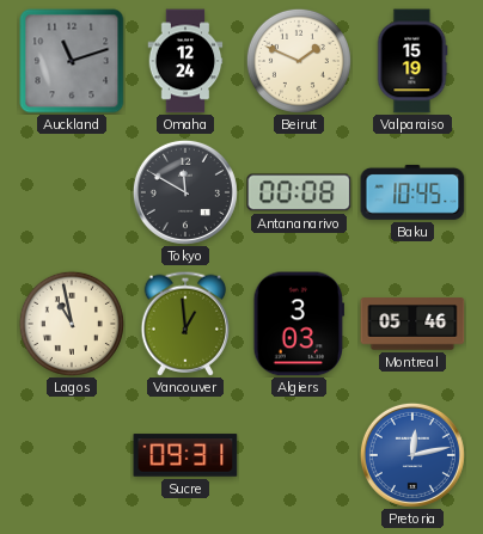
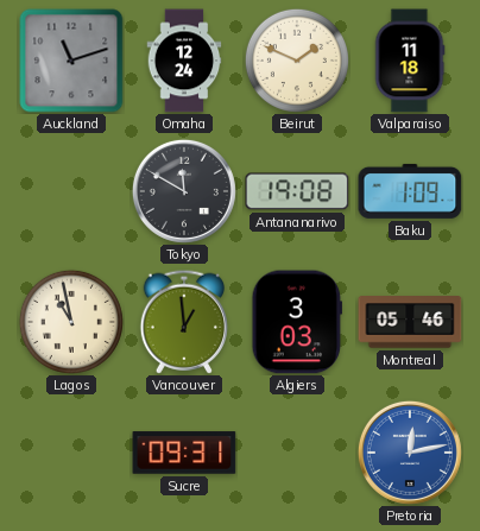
Valparaiso: 15:19 -> 11:18
Antananarivo: 00:08 -> 19:08
Baku: 10:45 -> 1:09
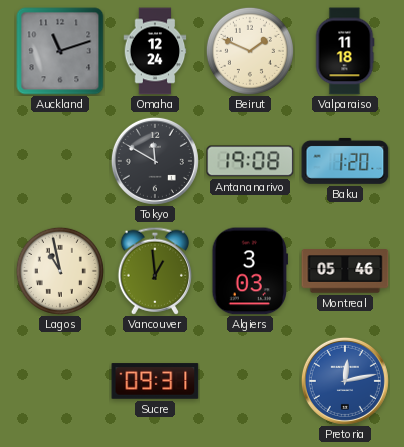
Baku: 1:09 -> 1:20
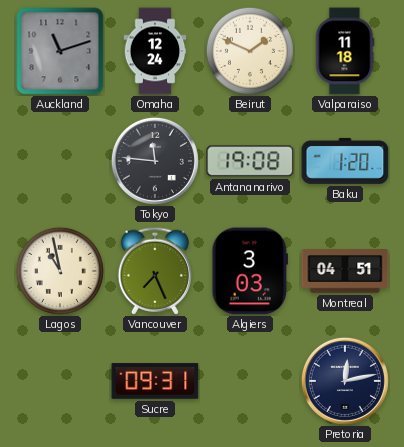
Tokyo: 11:50 -> 11:46
Vancouver: 12:59 -> 7:26
Montreal: 05:46 -> 04:51
Pretoria dial: blue -> navy
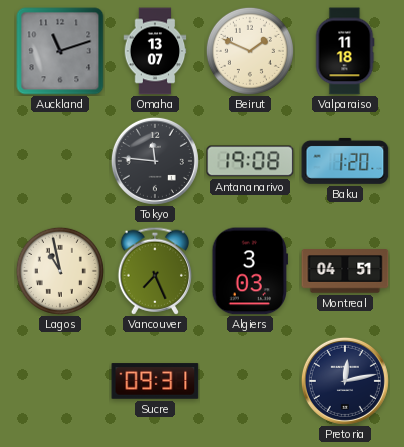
Omaha: 12:24 -> 13:07
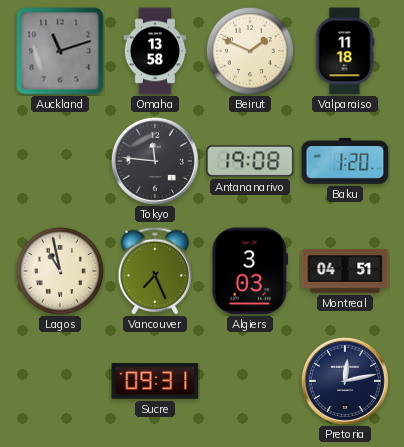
Omaha: 13:07 -> 13:58
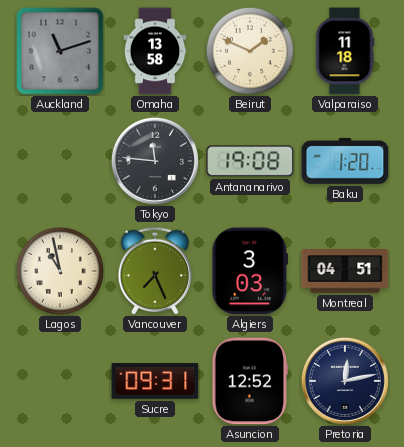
Asuncion: none -> 12:52
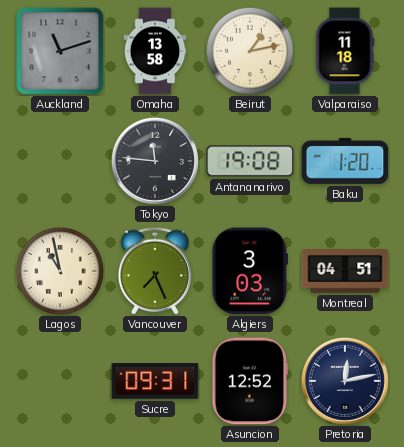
Beirut: 1:49 -> 1:13
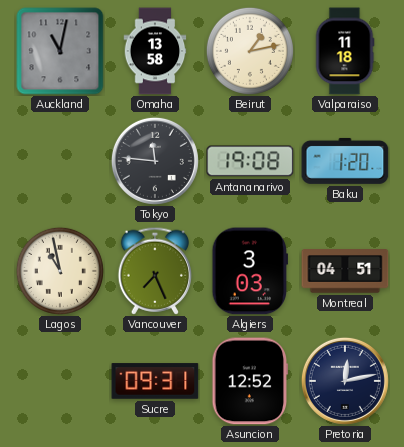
Auckland: 11:12 -> 11:02
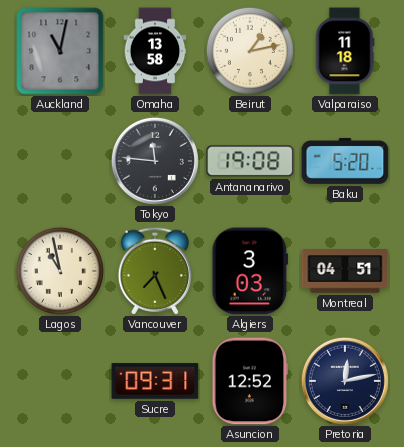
Baku: 1:20 -> 5:20
